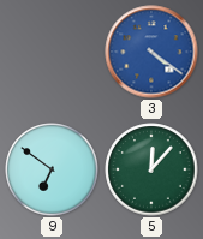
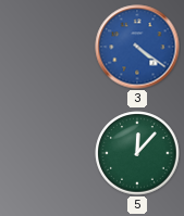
9: 6:51 -> none
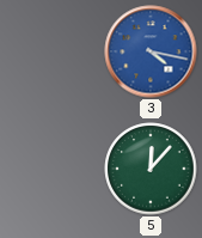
3: 4:21 -> 4:17
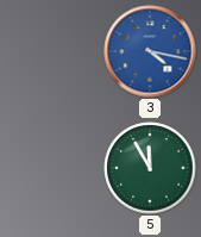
5: 12:07 -> 11:55
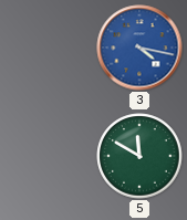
5: 11:55 -> 11:50
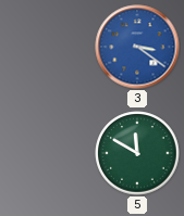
3: 4:17 -> 3:21
